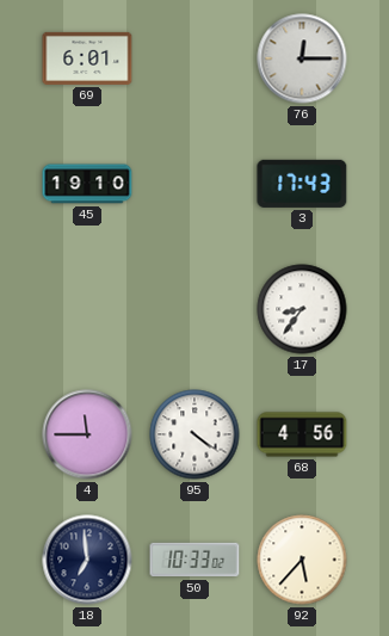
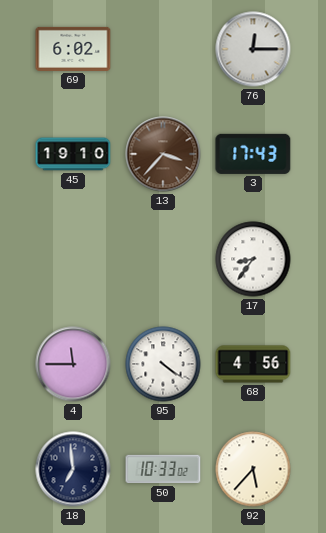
69: 6:01 -> 6:02
13: none -> 3:37
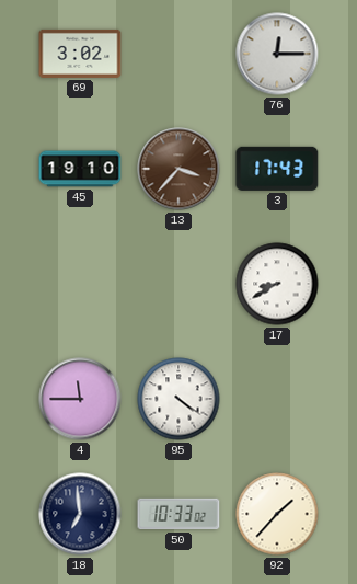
69: 6:02 -> 3:02
17: 8:36 -> 8:40
68: 4:56 -> none
92: 5:37 -> 1:37
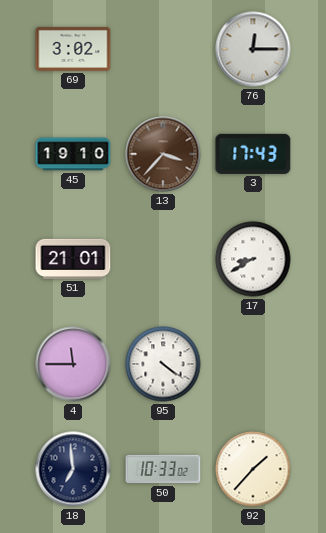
51: none -> 21:01
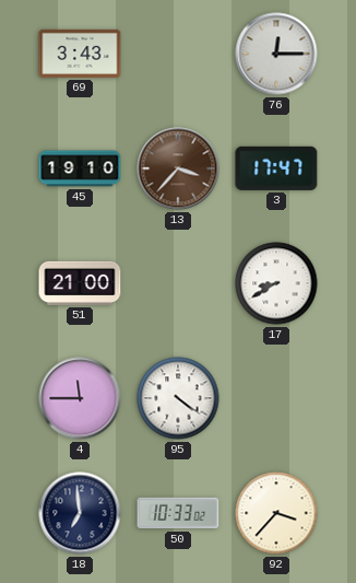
69: 3:02 -> 3:43
3: 17:43 -> 17:47
51: 21:01 -> 21:00
92: 1:37 -> 3:37
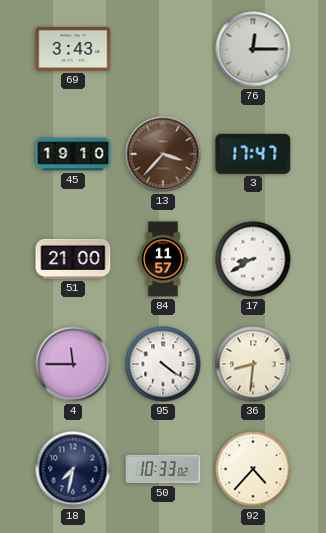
84: none -> 11:57
36: none -> 8:31
18: 6:59 -> 7:32
92: 3:37 -> 4:37
